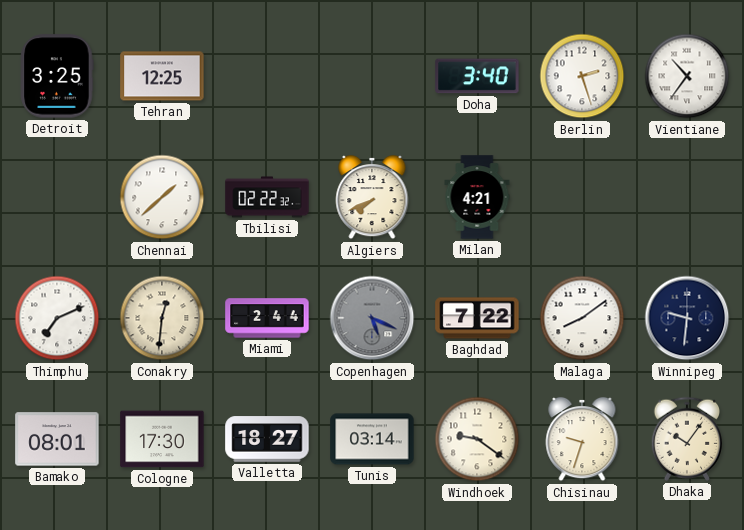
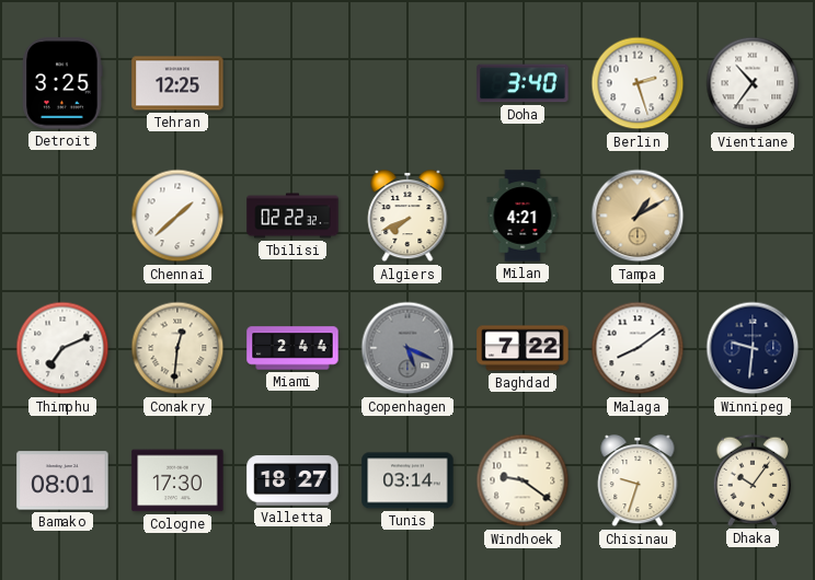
Tampa: none -> 1:10
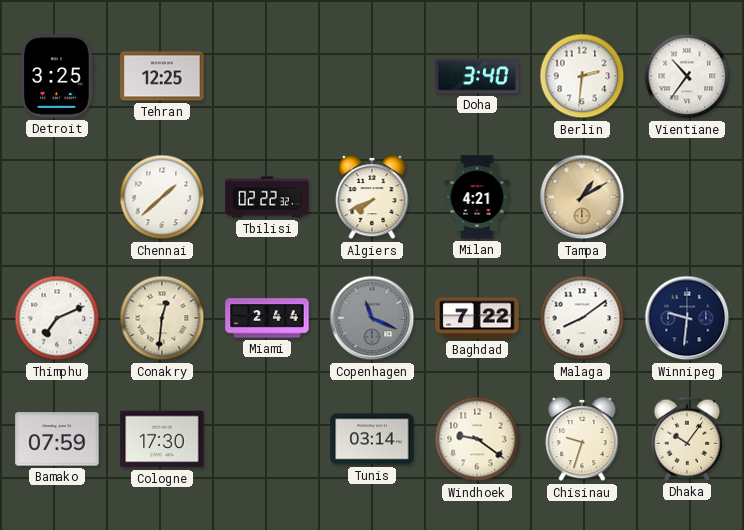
Berlin: 2:27 -> 2:31
Copenhagen: 5:19 -> 11:19
Bamako: 08:01 -> 07:59
Valletta: 18:27 -> none
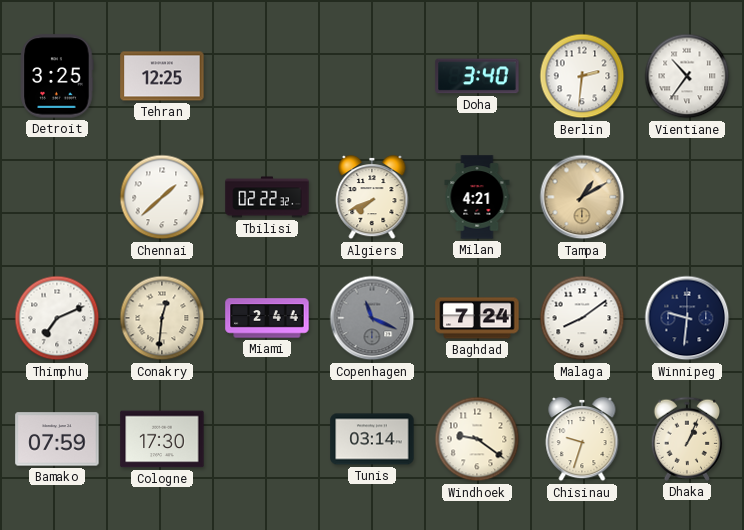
Baghdad: 7:22 -> 7:24
Dhaka: 10:06 -> 1:04
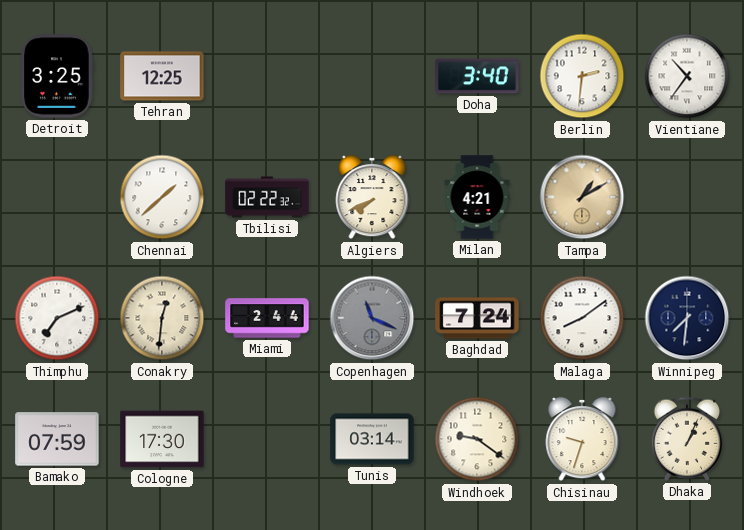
Winnipeg: 9:31 -> 7:31
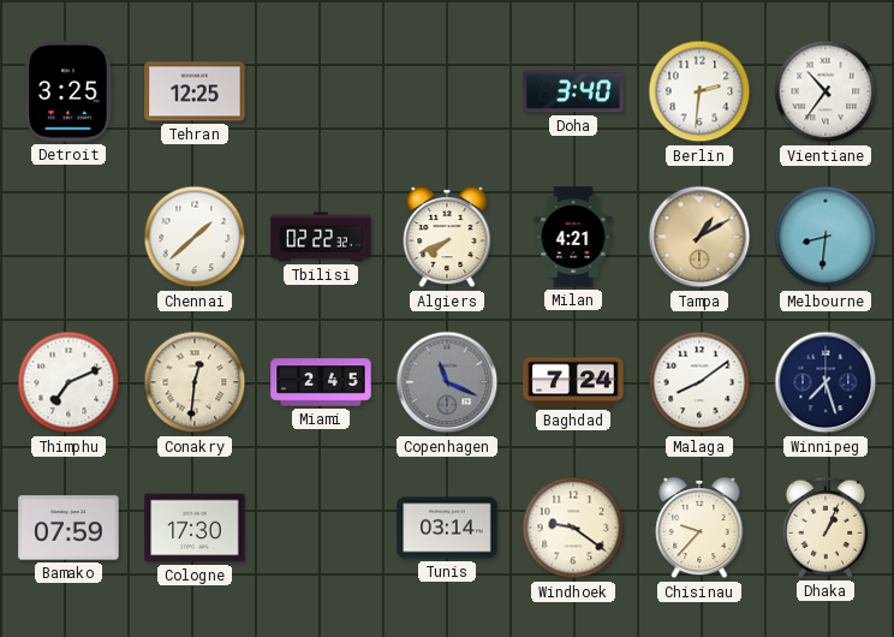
Melbourne: none -> 8:31
Miami: 2:44 -> 2:45
Winnipeg: 7:31 -> 7:27
Chisinau: 9:33 -> 9:37
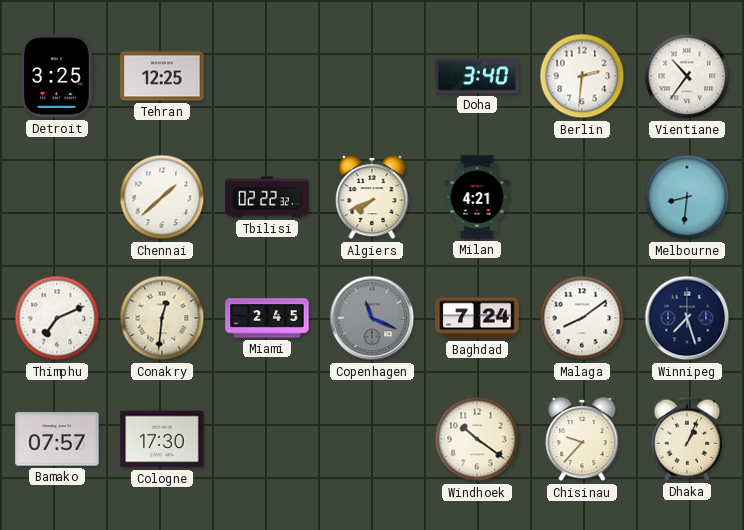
Tampa: 1:10 -> none
Bamako: 07:59 -> 07:57
Tunis: 03:14 -> none
Windhoek: 9:21 -> 10:21
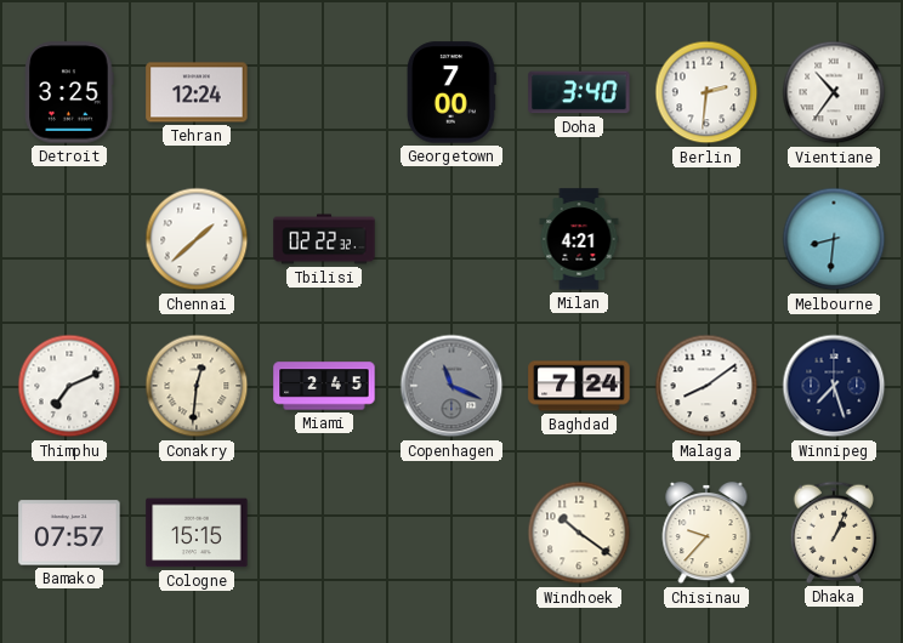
Tehran: 12:25 -> 12:24
Georgetown: none -> 7:00
Algiers: 7:41 -> none
Cologne: 17:30 -> 15:15
